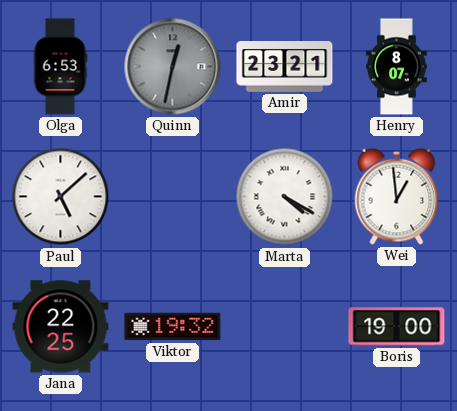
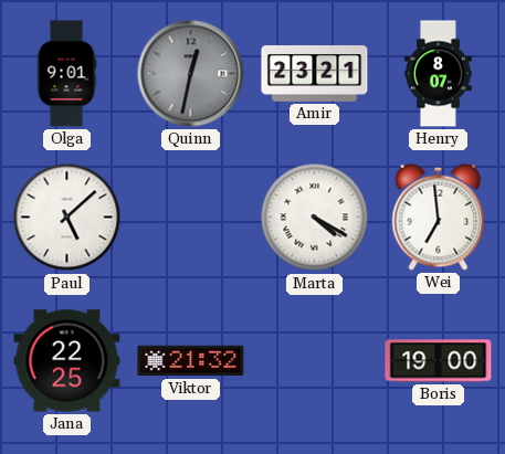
Olga: 6:53 -> 9:01
Wei: 12:59 -> 6:59
Viktor: 19:32 -> 21:32
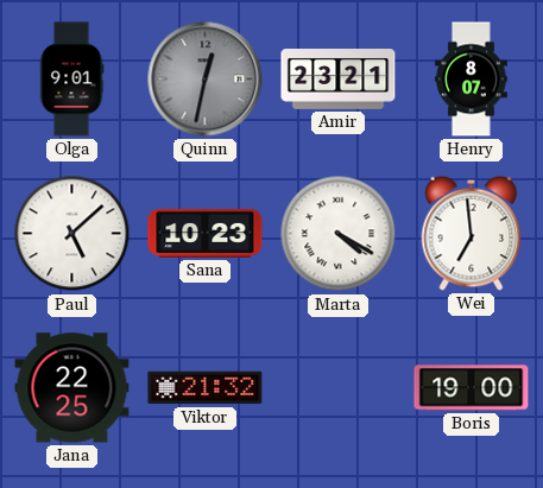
Sana: none -> 10:23
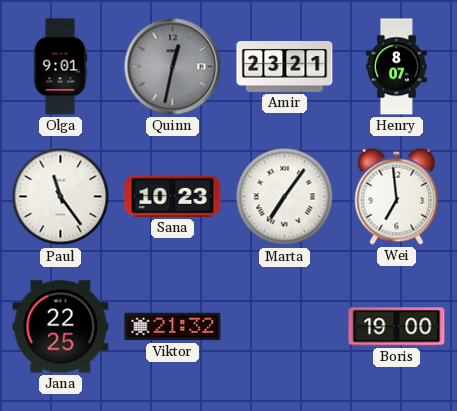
Paul: 5:08 -> 11:24
Marta: 4:20 -> 7:06
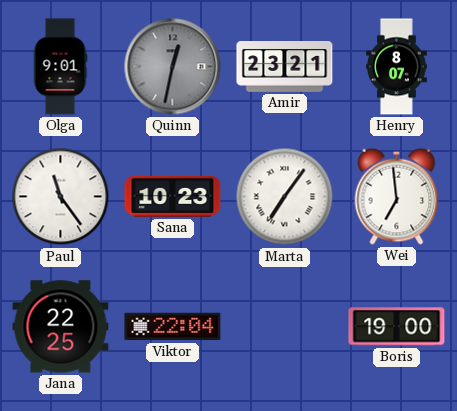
Viktor: 21:32 -> 22:04
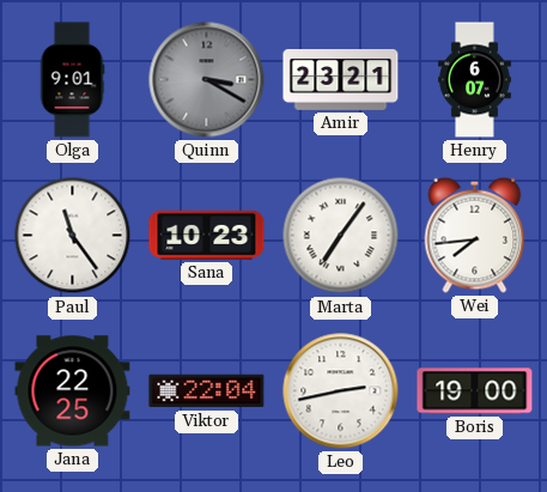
Quinn: 12:32 -> 3:20
Henry: 8:07 -> 6:07
Wei: 6:59 -> 7:44
Leo: none -> 2:43
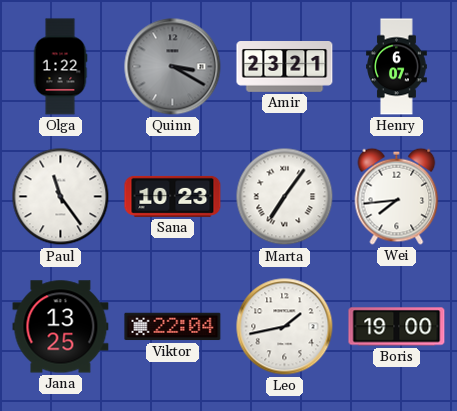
Olga: 9:01 -> 1:22
Jana: 22:25 -> 13:25
Leo: 2:43 -> 1:43
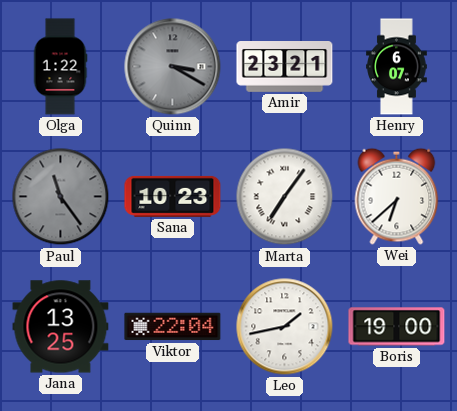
Paul dial: white -> grey
Wei: 7:44 -> 6:38
